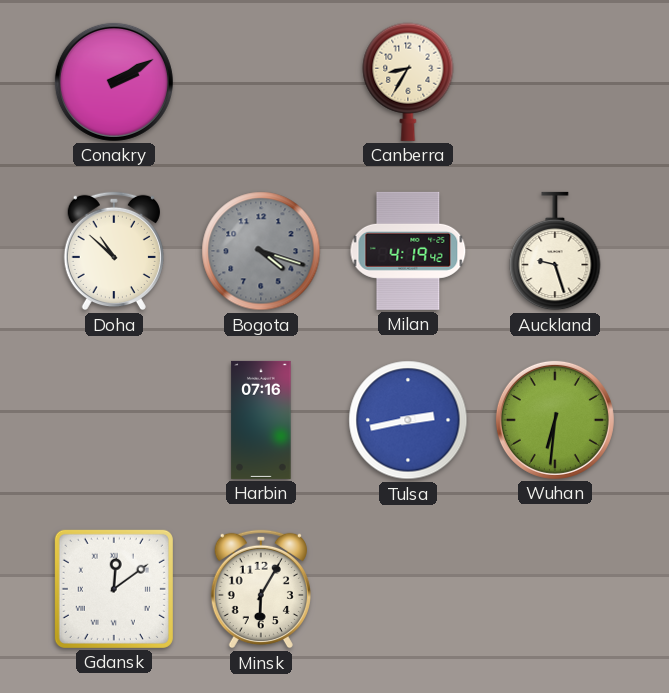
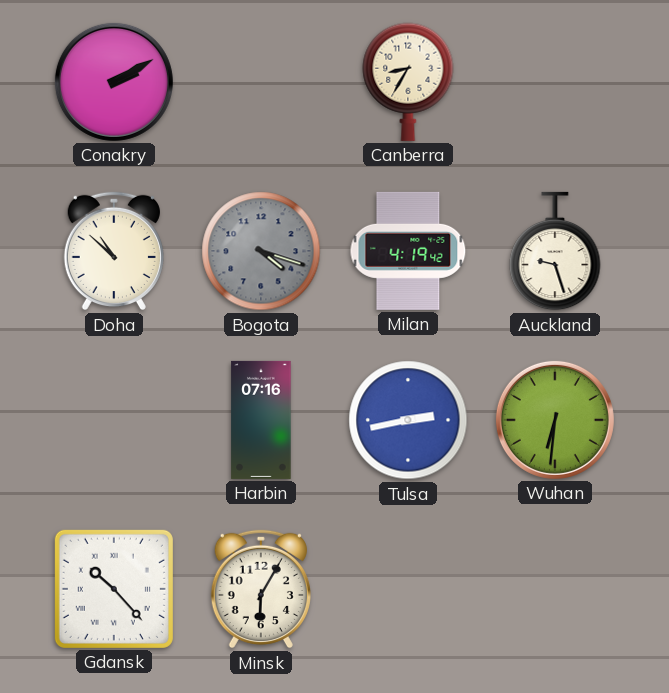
Gdansk: 12:09 -> 10:23
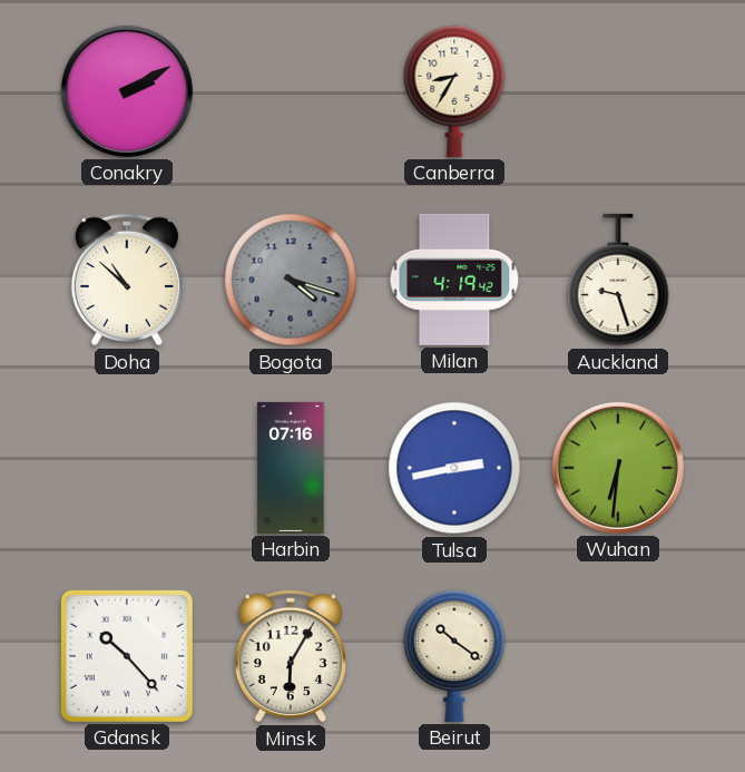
Beirut: none -> 10:21
